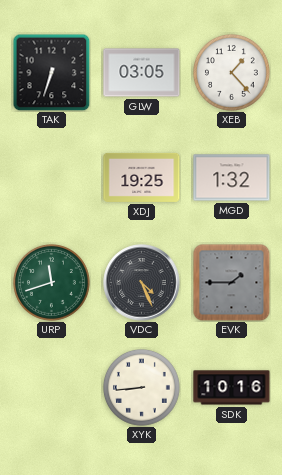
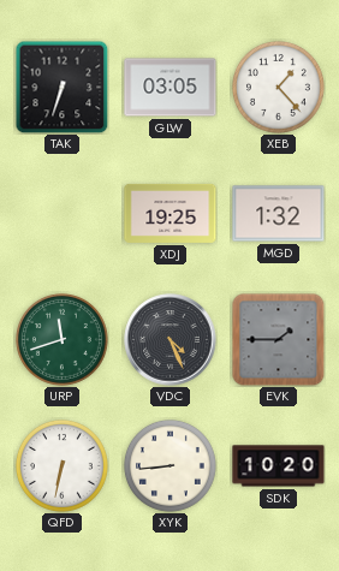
QFD: none -> 6:32
SDK: 10:16 -> 10:20
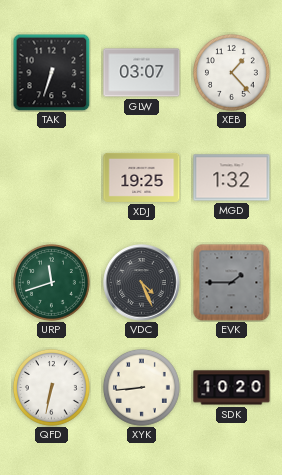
GLW: 03:05 -> 03:07
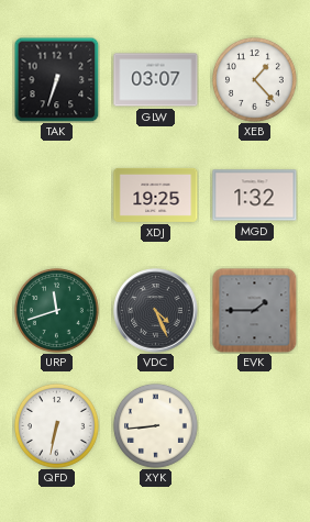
SDK: 10:20 -> none
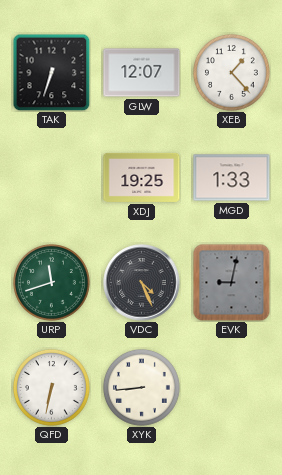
GLW: 03:07 -> 12:07
MGD: 1:32 -> 1:33
EVK: 1:45 -> 9:02
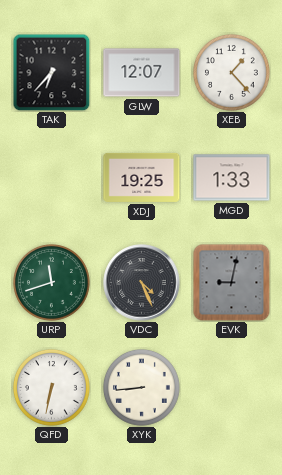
TAK: 6:33 -> 6:37
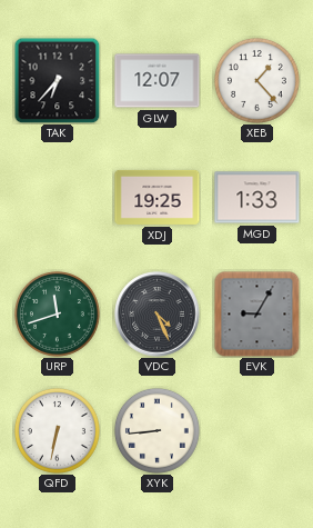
EVK: 9:02 -> 9:05
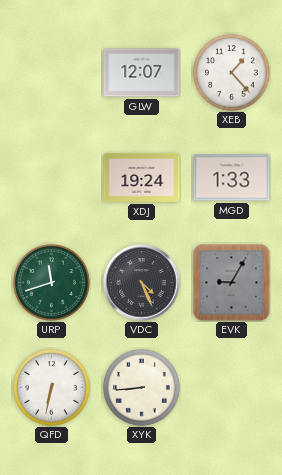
TAK: 6:37 -> none
XDJ: 19:25 -> 19:24
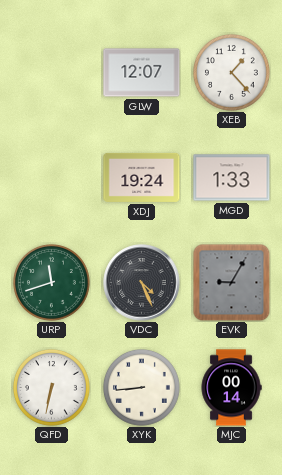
MJC: none -> 00:14
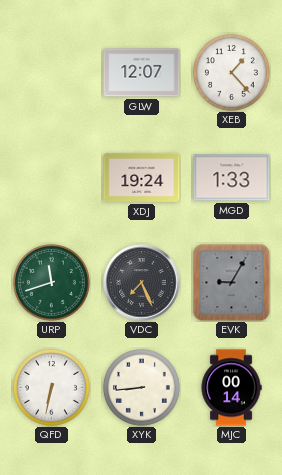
VDC: 4:26 -> 7:26
